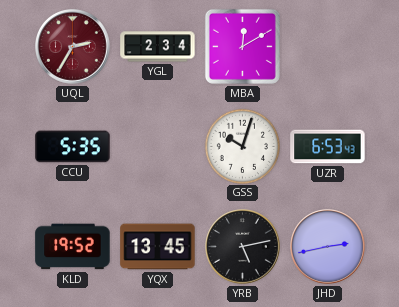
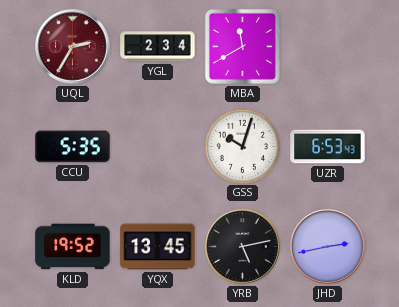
MBA: 12:10 -> 11:40
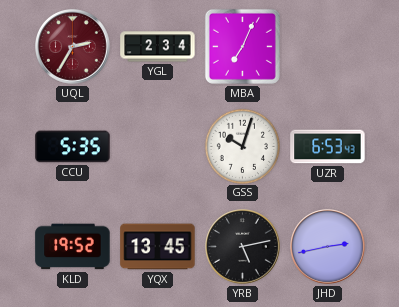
MBA: 11:40 -> 7:04
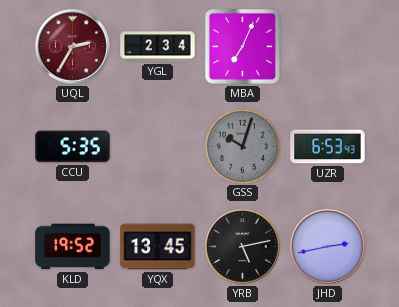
GSS dial: white -> grey
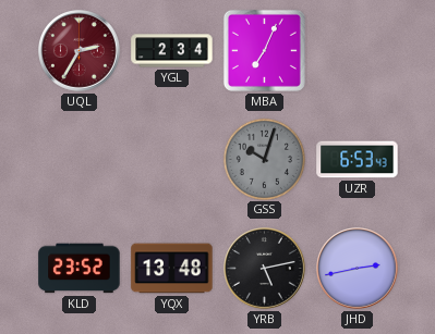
CCU: 5:35 -> none
KLD: 19:52 -> 23:52
YQX: 13:45 -> 13:48
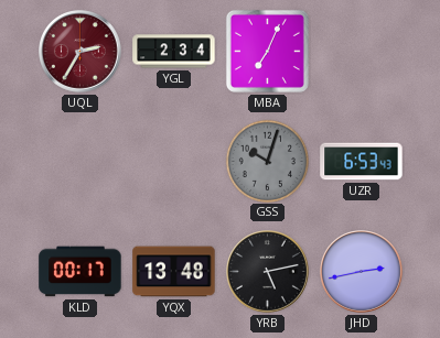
KLD: 23:52 -> 00:17
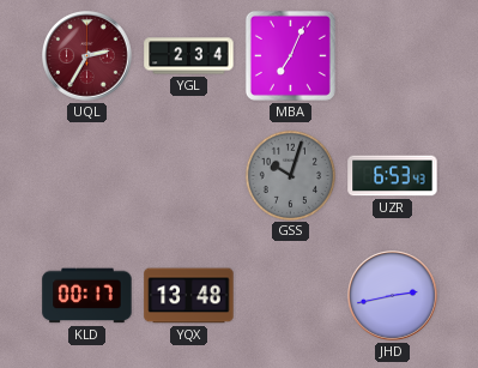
YRB: 5:13 -> none
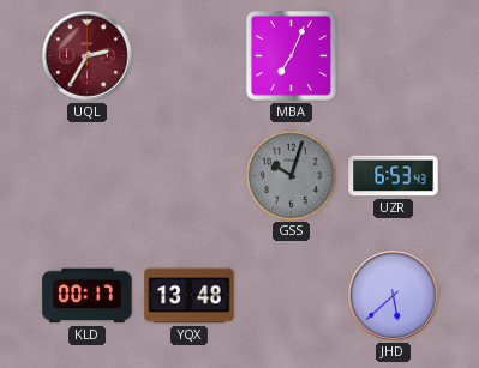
YGL: 2:34 -> none
JHD: 2:43 -> 5:38
